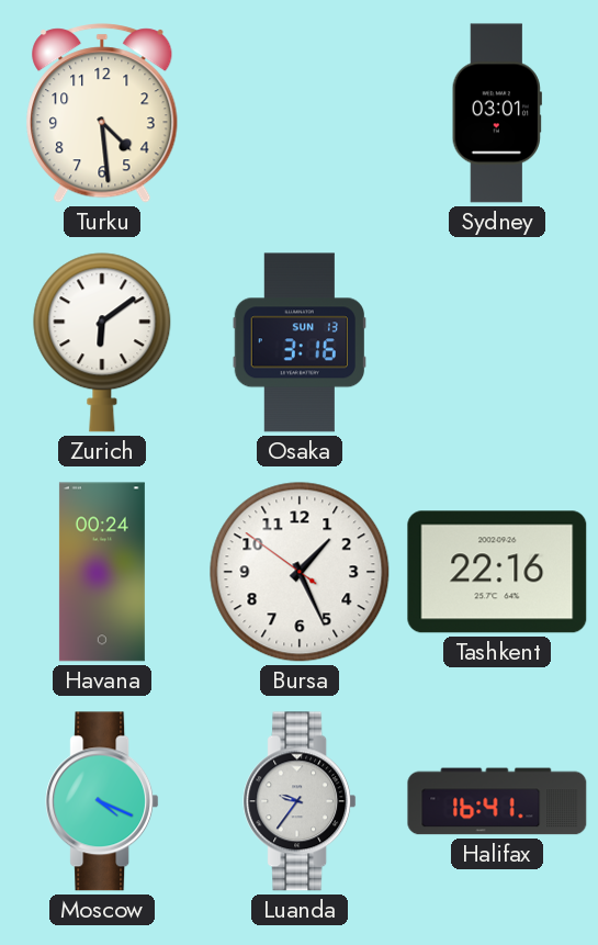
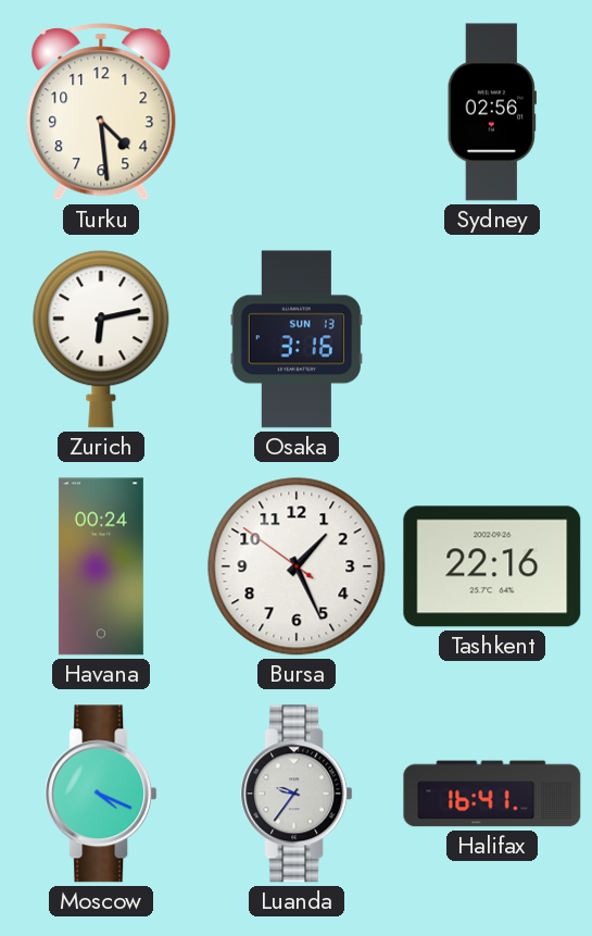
Sydney: 03:01 -> 02:56
Zurich: 6:09 -> 6:13
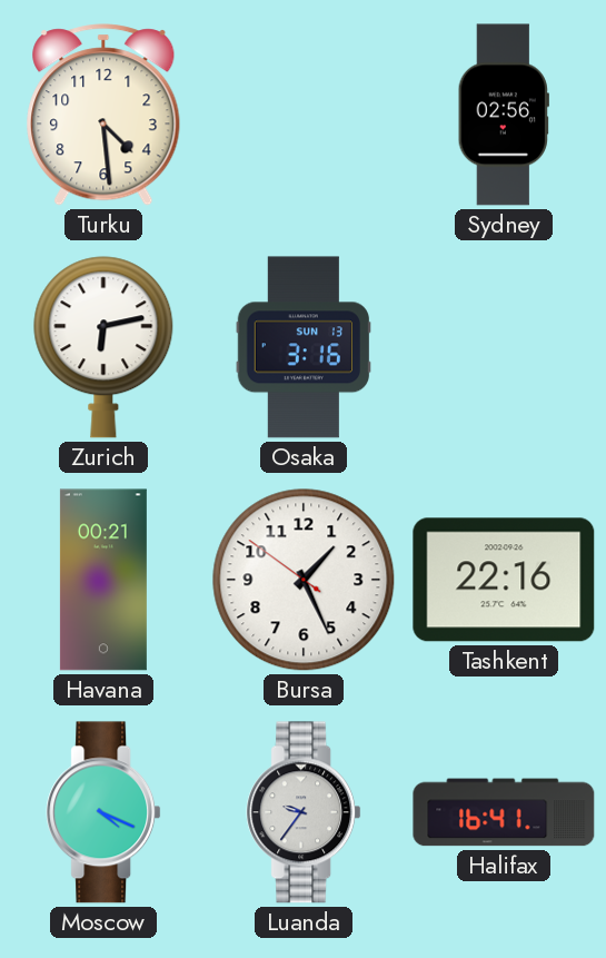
Havana: 00:24 -> 00:21
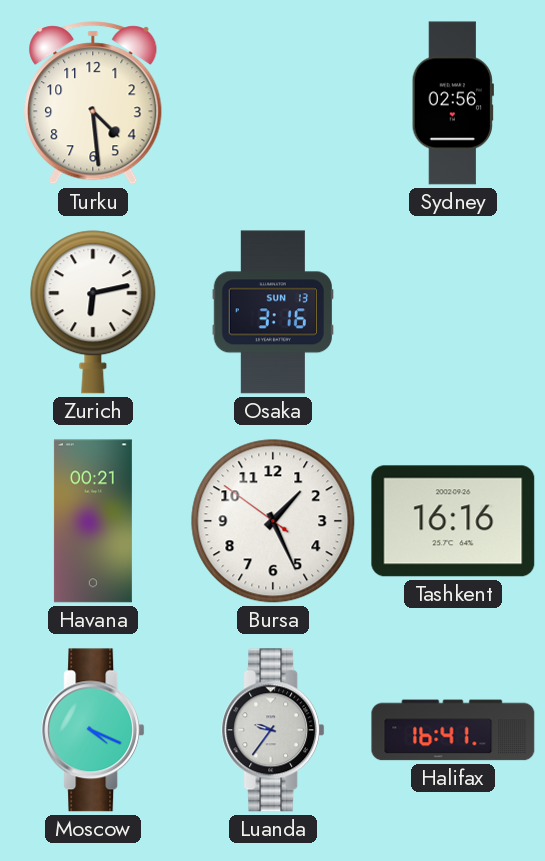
Tashkent: 22:16 -> 16:16
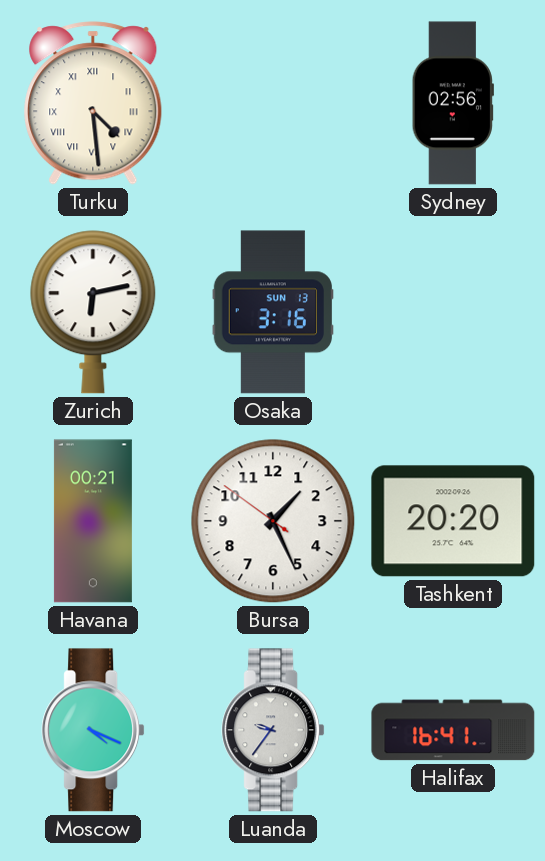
Turku numerals: Arabic -> Roman
Tashkent: 16:16 -> 20:20
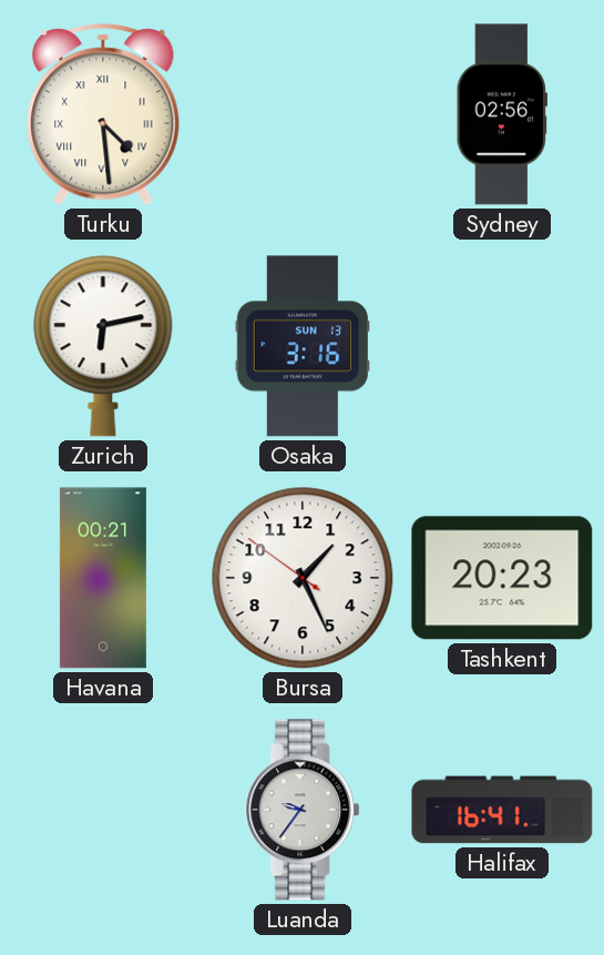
Tashkent: 20:20 -> 20:23
Moscow: 4:19 -> none
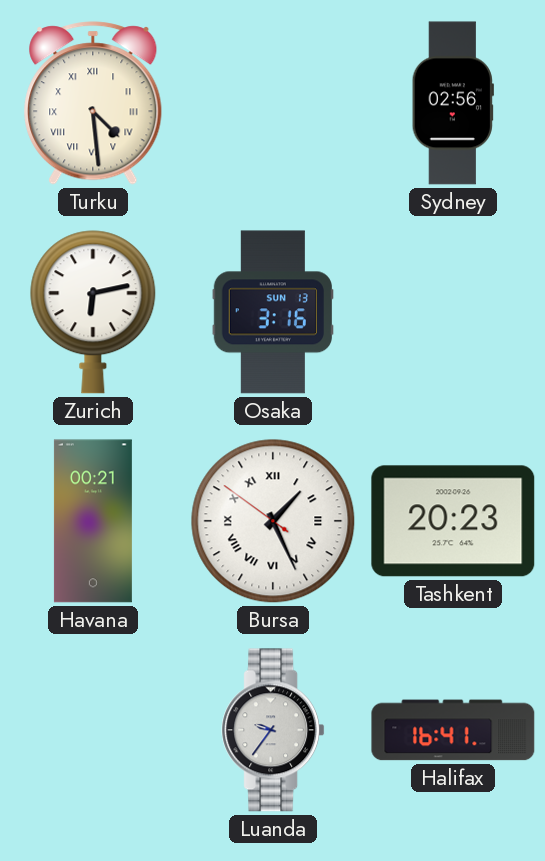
Bursa numerals: Arabic -> Roman
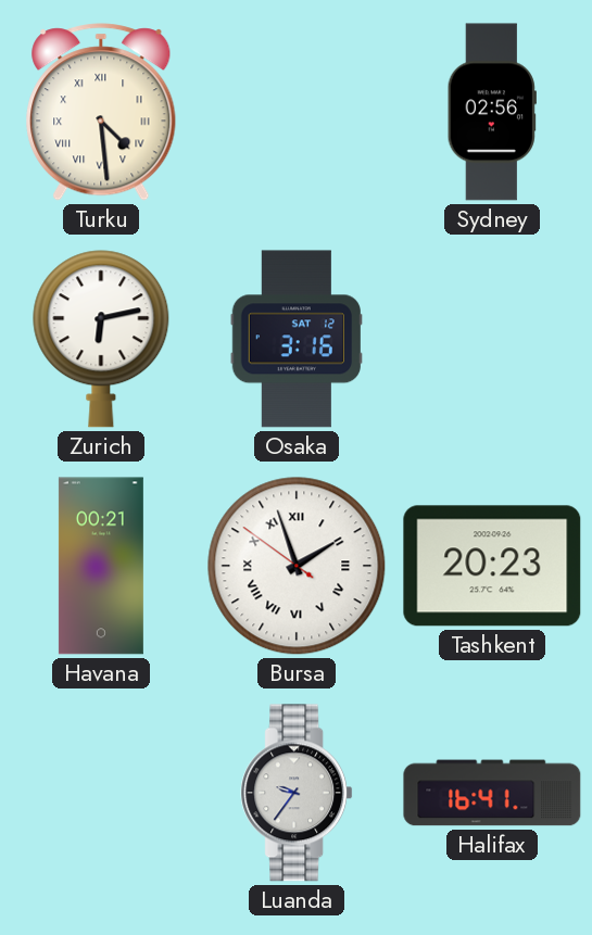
Osaka date: SUN 13 -> SAT 12
Bursa: 1:25 -> 1:56
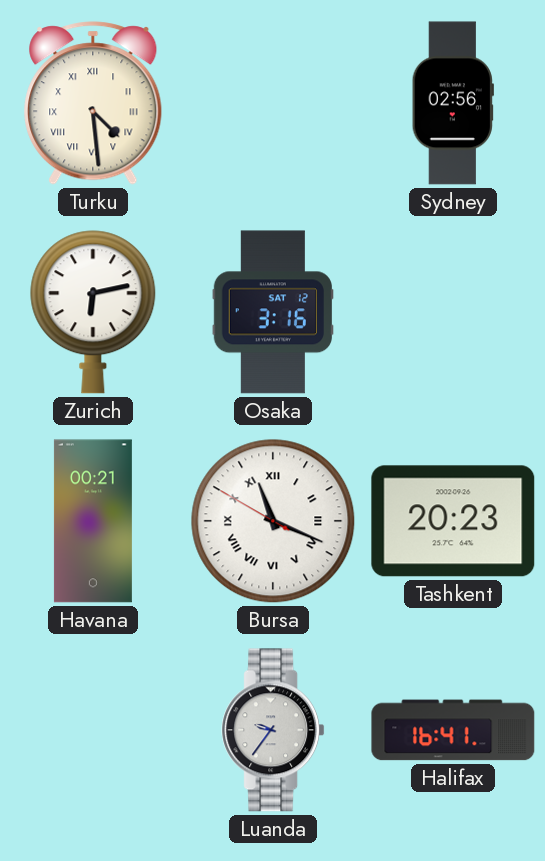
Bursa: 1:56 -> 11:18
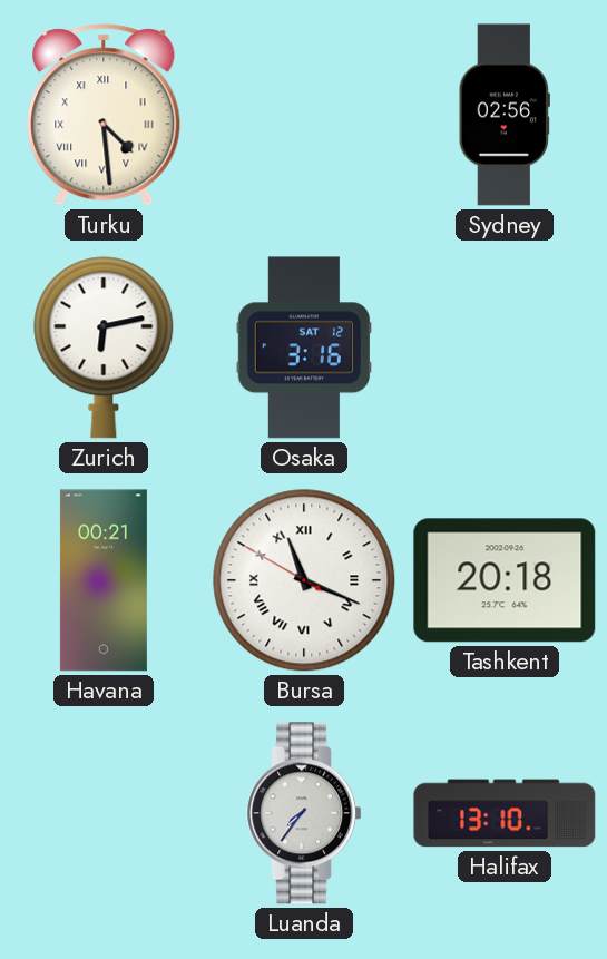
Tashkent: 20:23 -> 20:18
Luanda: 9:36 -> 7:36
Halifax: 16:41 -> 13:10
